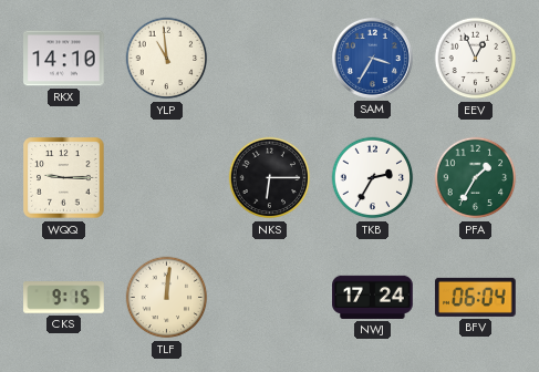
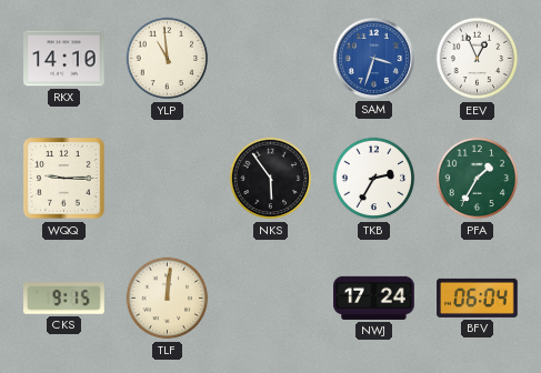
SAM: 3:35 -> 3:33
NKS: 6:15 -> 5:54
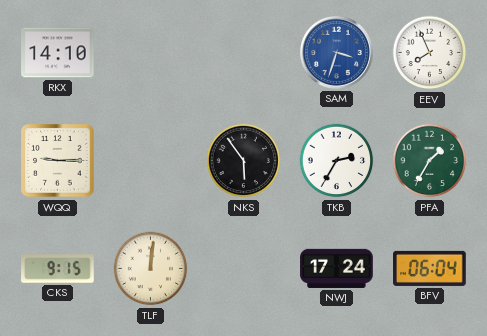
YLP: 10:59 -> none
EEV: 12:56 -> 7:56
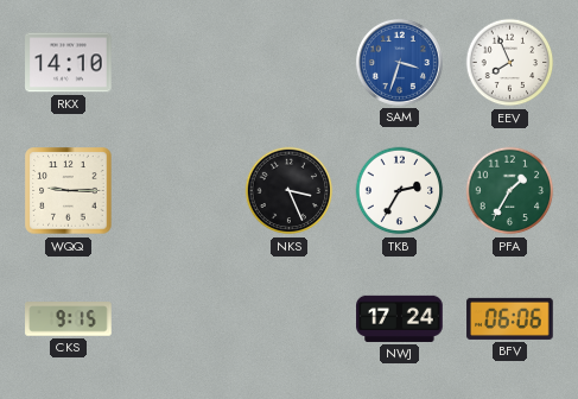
NKS: 5:54 -> 3:26
TLF: 12:01 -> none
BFV: 06:04 -> 06:06
